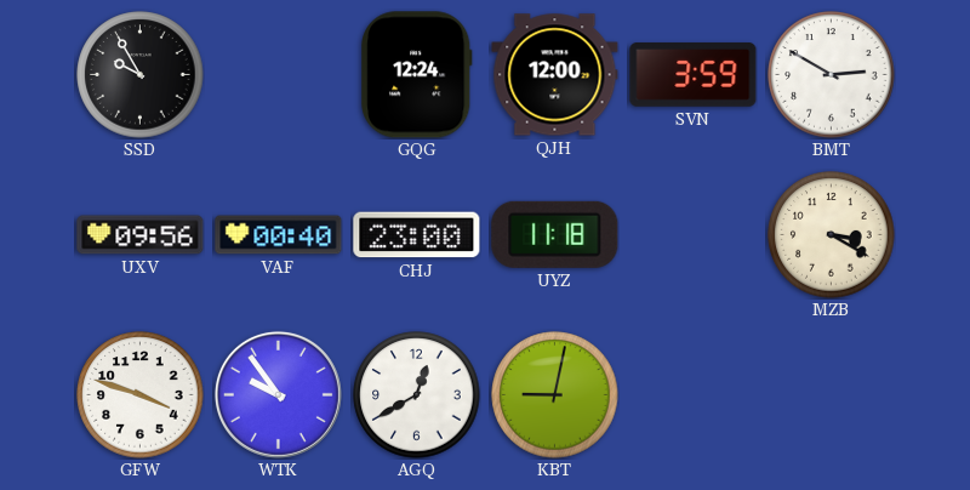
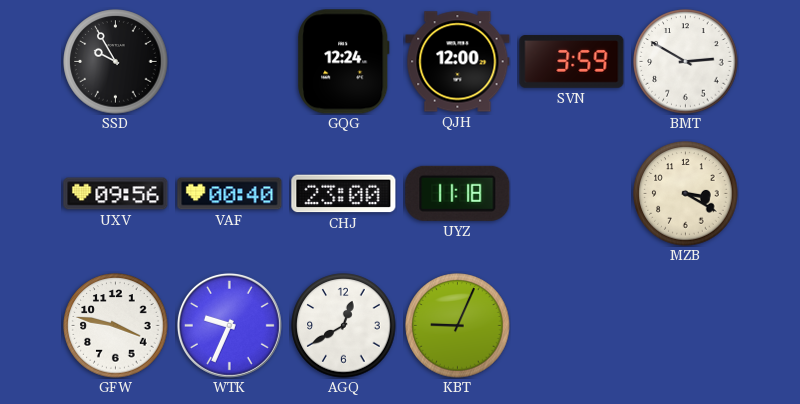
GFW: 3:48 -> 3:47
WTK: 9:54 -> 9:34
KBT: 9:02 -> 9:04
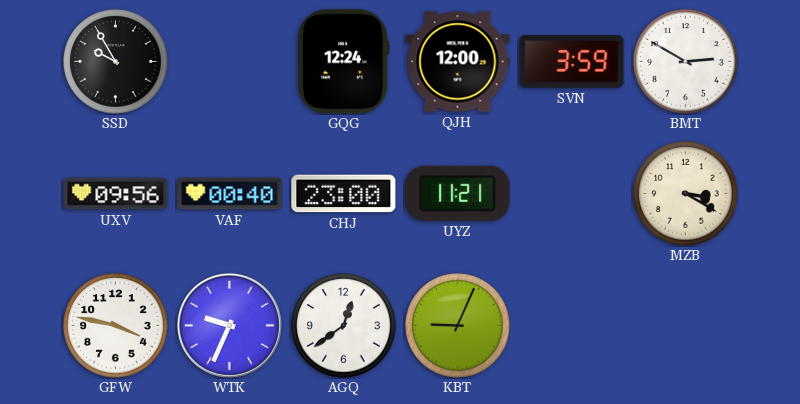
UYZ: 11:18 -> 11:21
AGQ: 12:40 -> 12:39
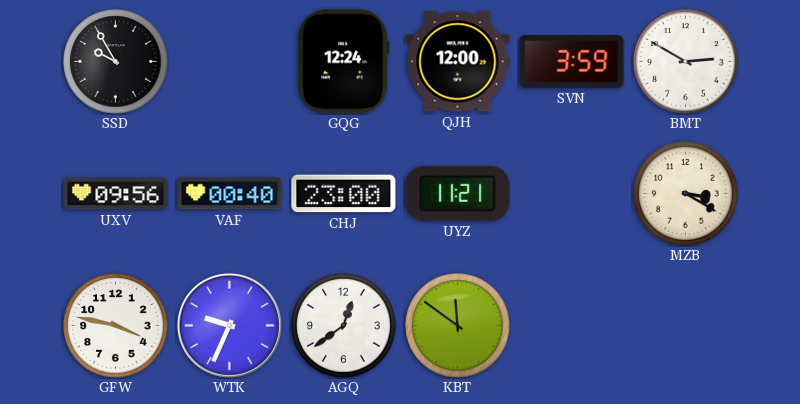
KBT: 9:04 -> 11:51
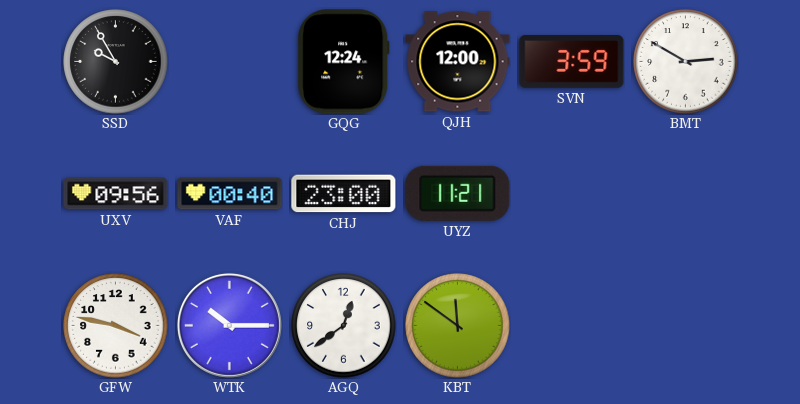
MZB: 3:20 -> none
WTK: 9:34 -> 10:15
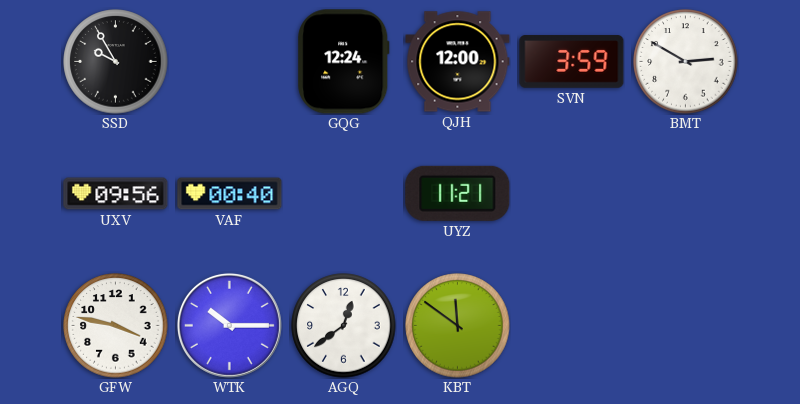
CHJ: 23:00 -> none
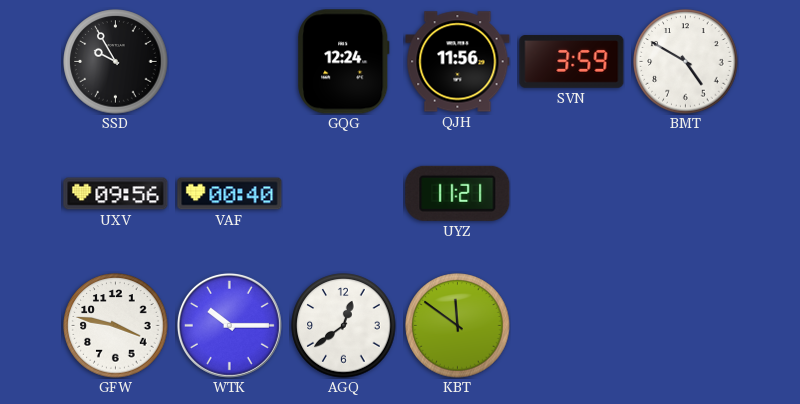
QJH: 12:00 -> 11:56
BMT: 2:50 -> 4:50
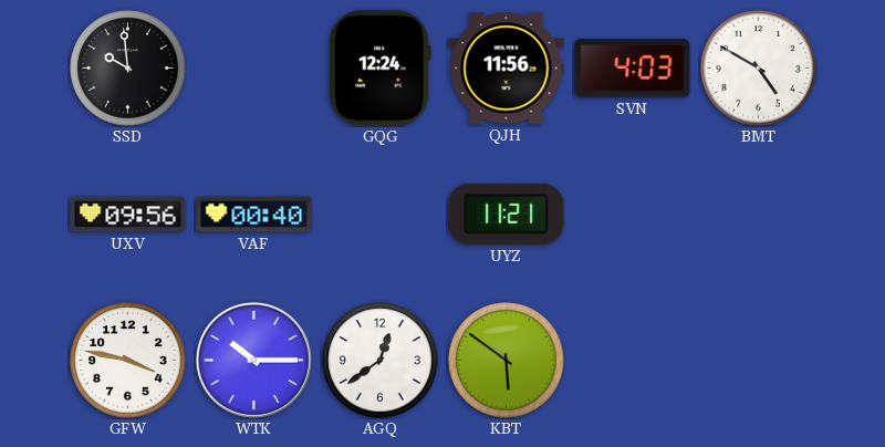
SSD: 9:55 -> 9:59
SVN: 3:59 -> 4:03
KBT: 11:51 -> 5:51
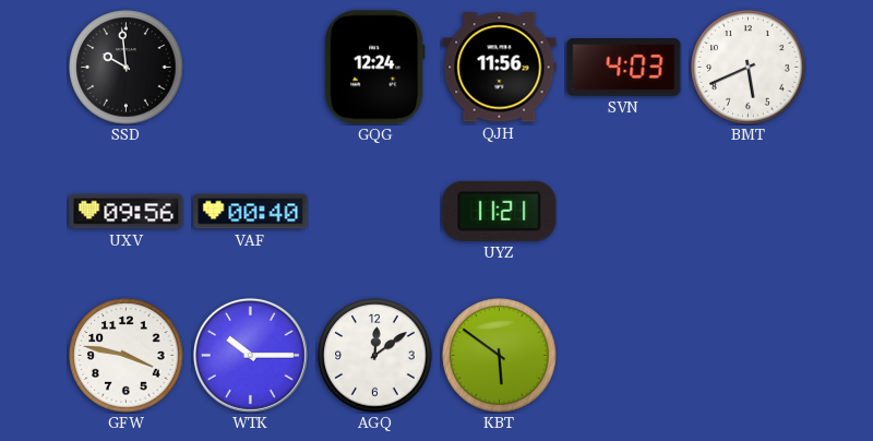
BMT: 4:50 -> 5:41
AGQ: 12:39 -> 12:09
